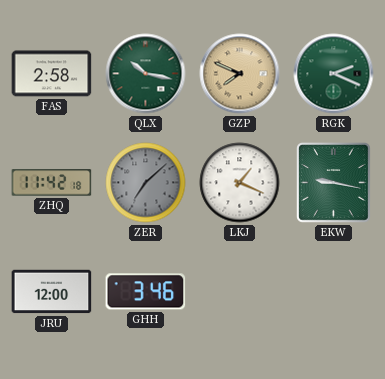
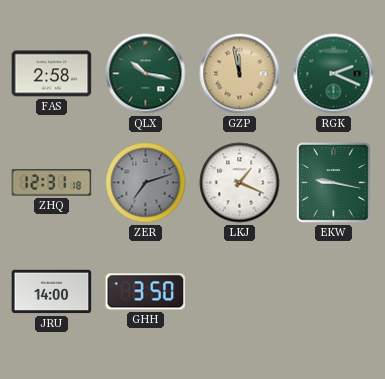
GZP: 7:49 -> 11:58
ZHQ: 11:42 -> 12:31
ZER: 7:08 -> 7:12
JRU: 12:00 -> 14:00
GHH: 3:46 -> 3:50
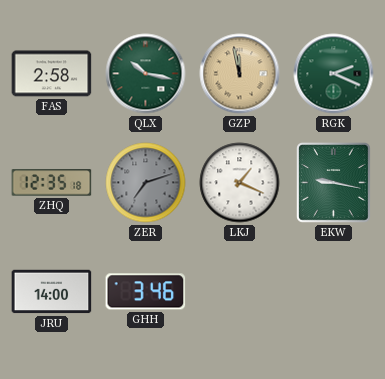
ZHQ: 12:31 -> 12:35
GHH: 3:50 -> 3:46
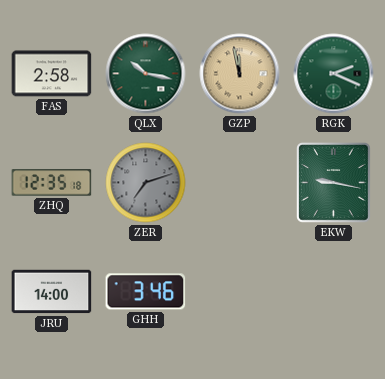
LKJ: 1:19 -> none
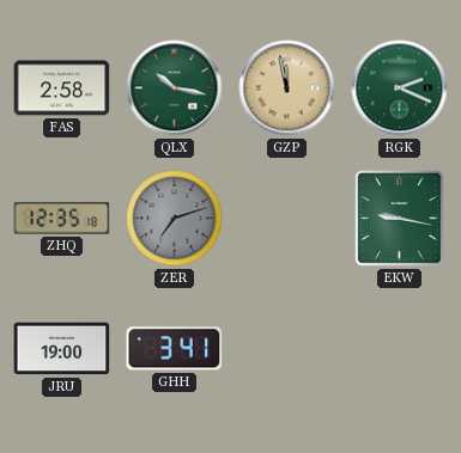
JRU: 14:00 -> 19:00
GHH: 3:46 -> 3:41
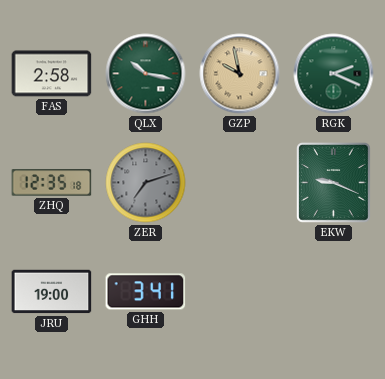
GZP: 11:58 -> 9:58
EKW: 9:17 -> 9:19
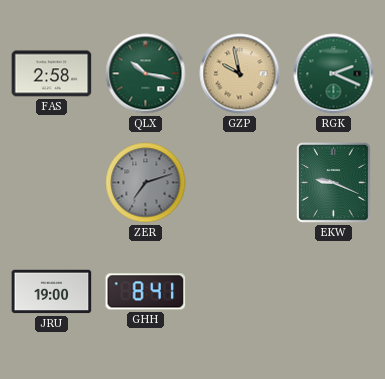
ZHQ: 12:35 -> none
GHH: 3:41 -> 8:41
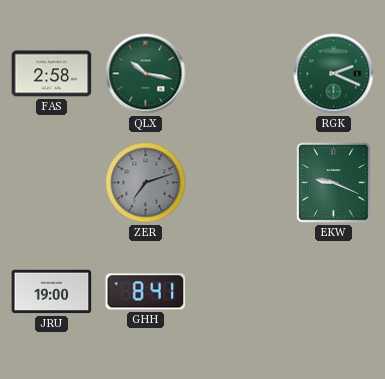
GZP: 9:58 -> none
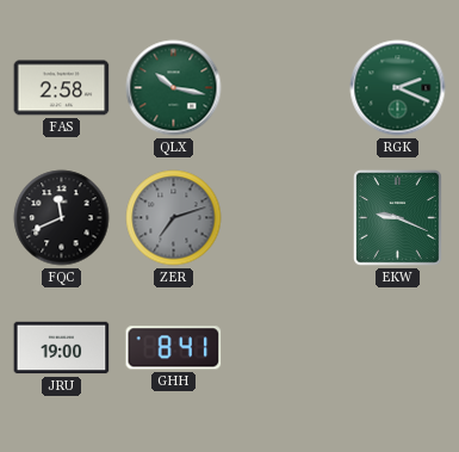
FQC: none -> 11:41
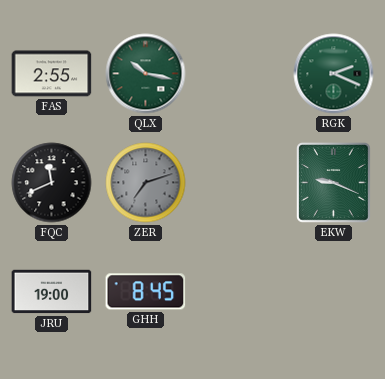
FAS: 2:58 -> 2:55
GHH: 8:41 -> 8:45
